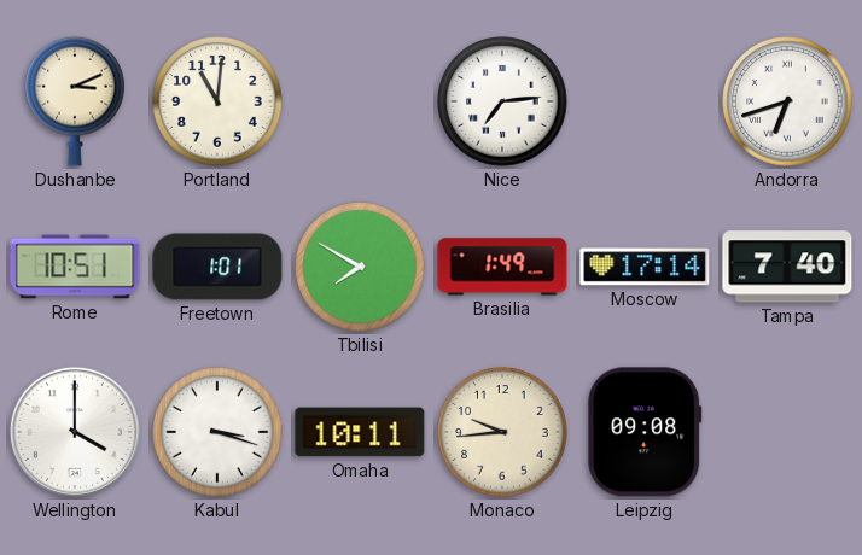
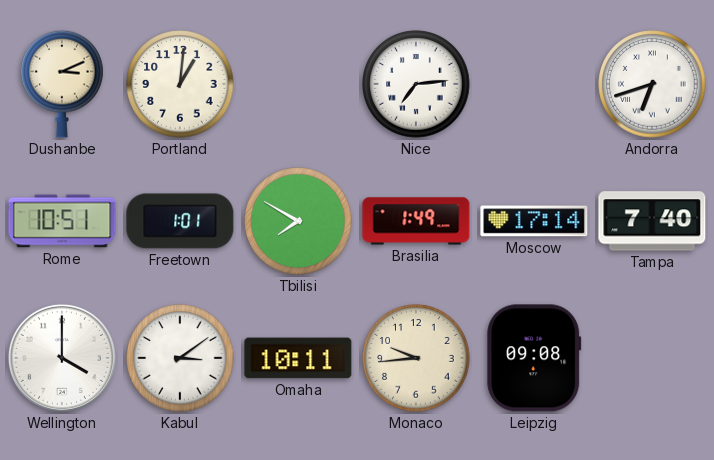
Portland: 11:01 -> 1:01
Kabul: 3:18 -> 3:09
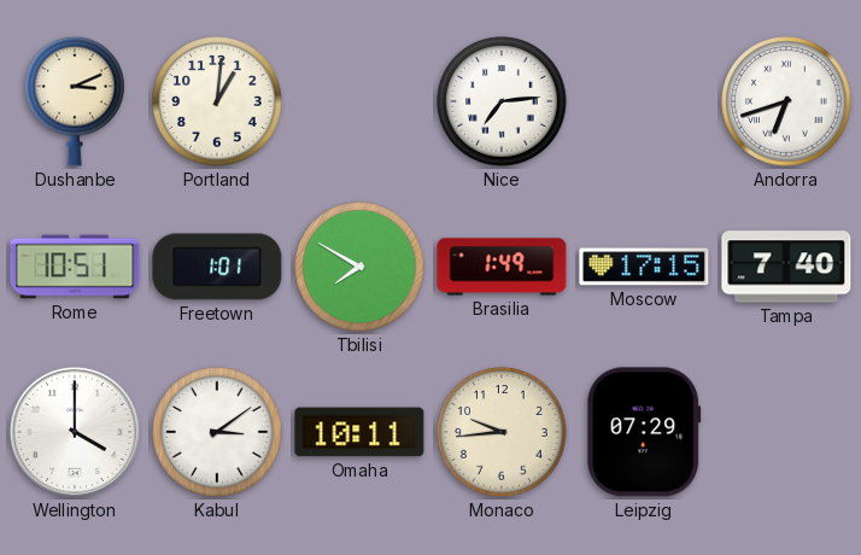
Moscow: 17:14 -> 17:15
Leipzig: 09:08 -> 07:29
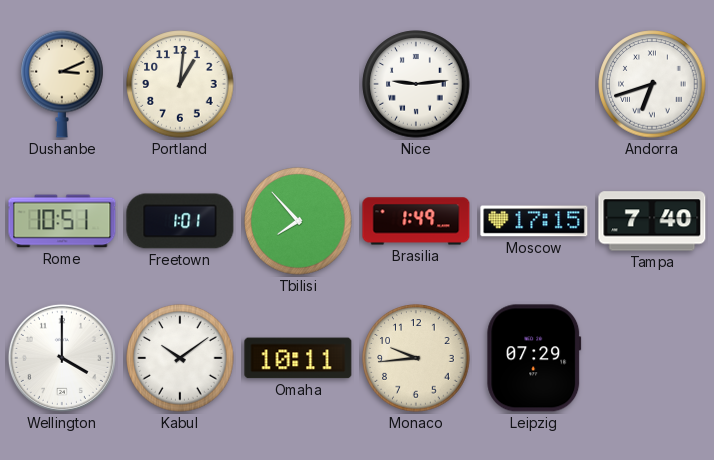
Nice: 7:14 -> 9:14
Tbilisi: 7:50 -> 7:53
Kabul: 3:09 -> 10:09
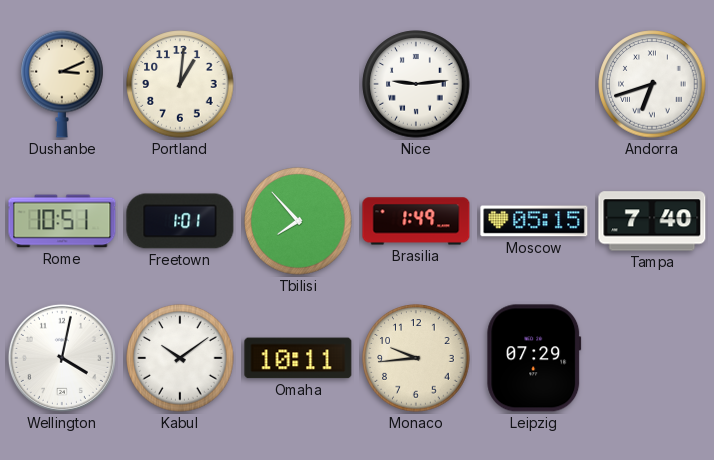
Moscow: 17:15 -> 05:15
Wellington: 4:00 -> 4:02
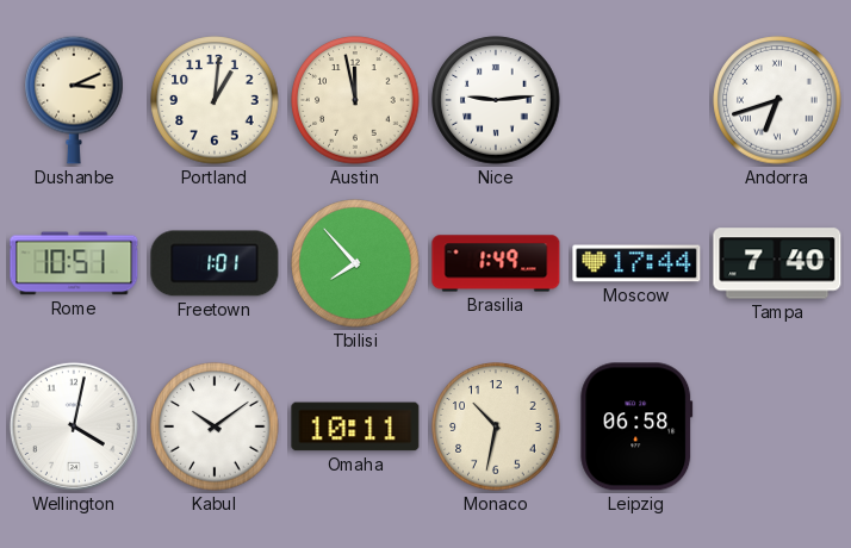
Austin: none -> 11:58
Moscow: 05:15 -> 17:44
Monaco: 9:44 -> 10:32
Leipzig: 07:29 -> 06:58
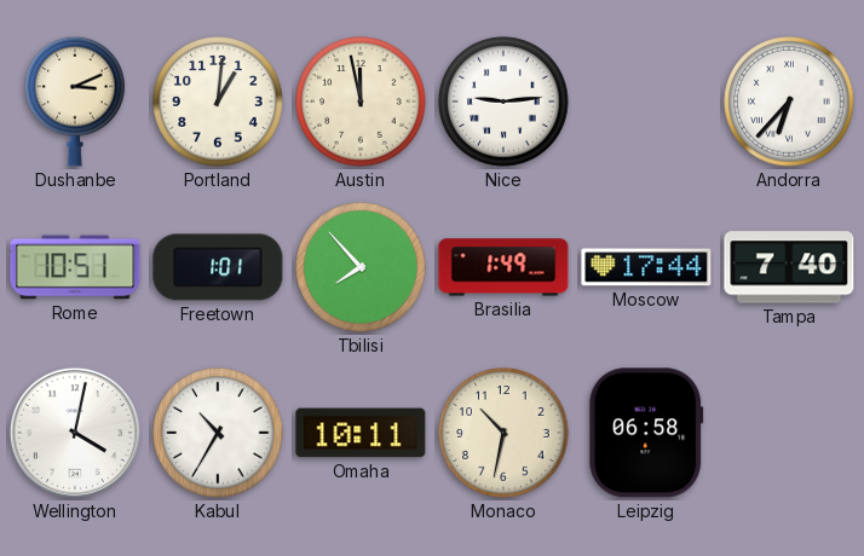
Andorra: 6:42 -> 6:37
Kabul: 10:09 -> 10:35
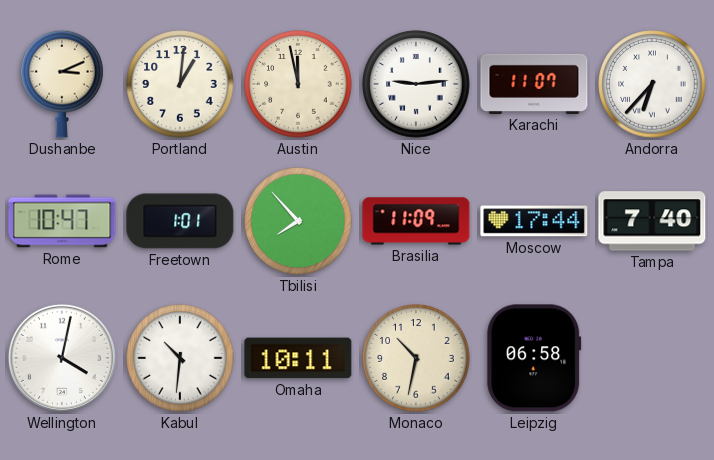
Karachi: none -> 11:07
Rome: 10:51 -> 10:47
Brasilia: 1:49 -> 11:09
Kabul: 10:35 -> 10:31
